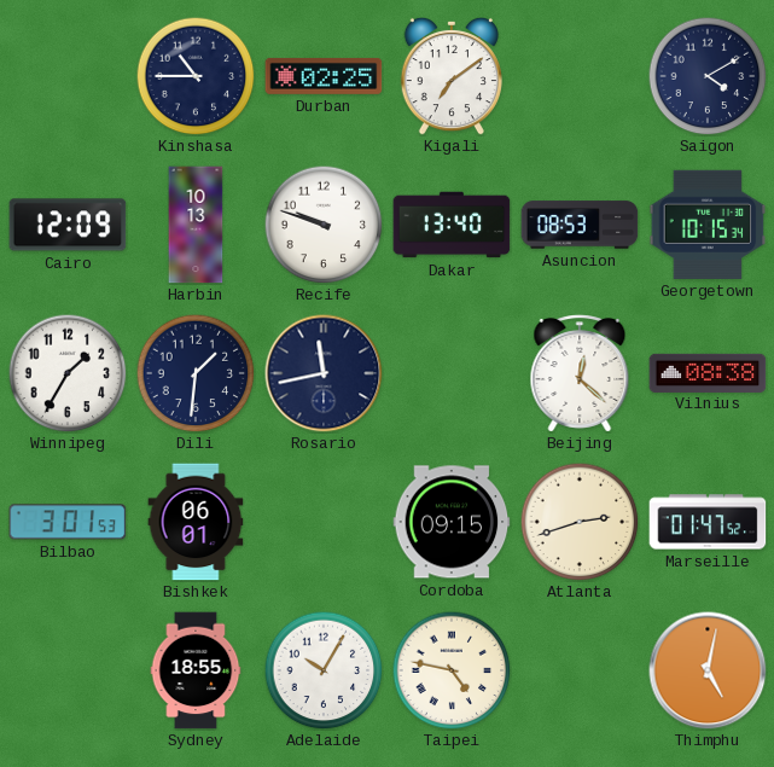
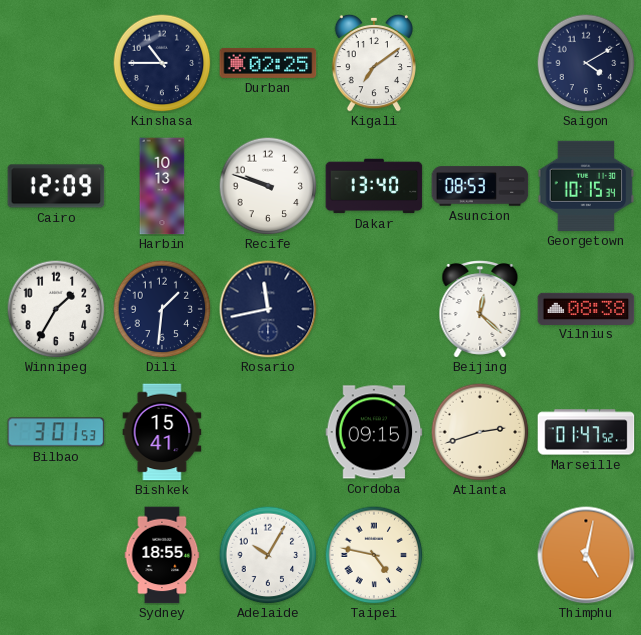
Bishkek: 06:01 -> 15:41
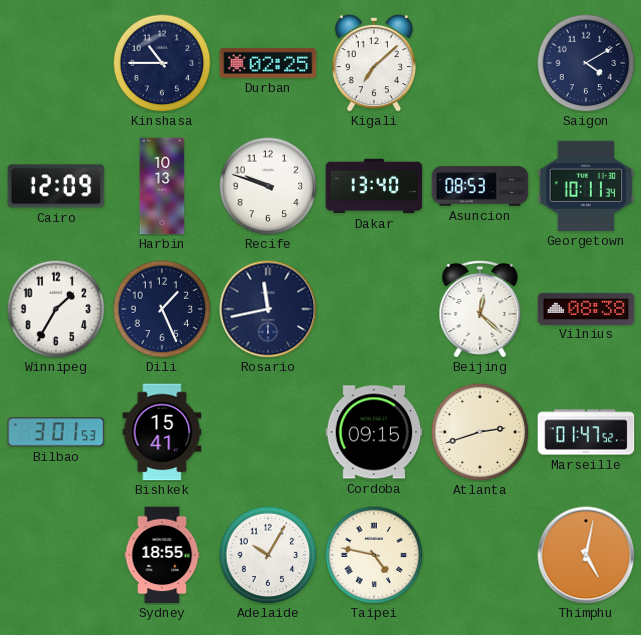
Kigali: 7:09 -> 7:08
Georgetown: 10:15 -> 10:11
Dili: 1:31 -> 1:26
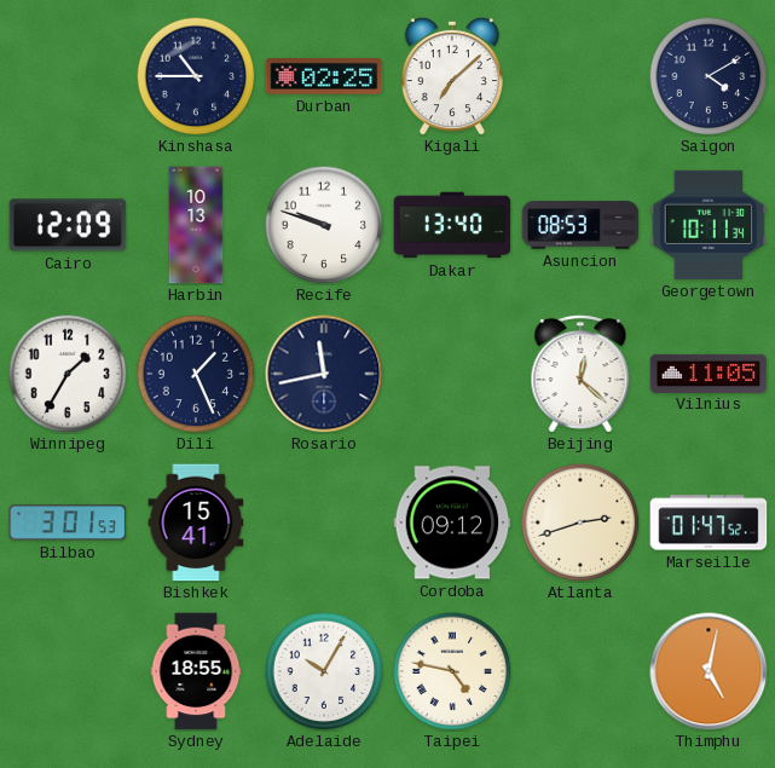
Vilnius: 08:38 -> 11:05
Cordoba: 09:15 -> 09:12
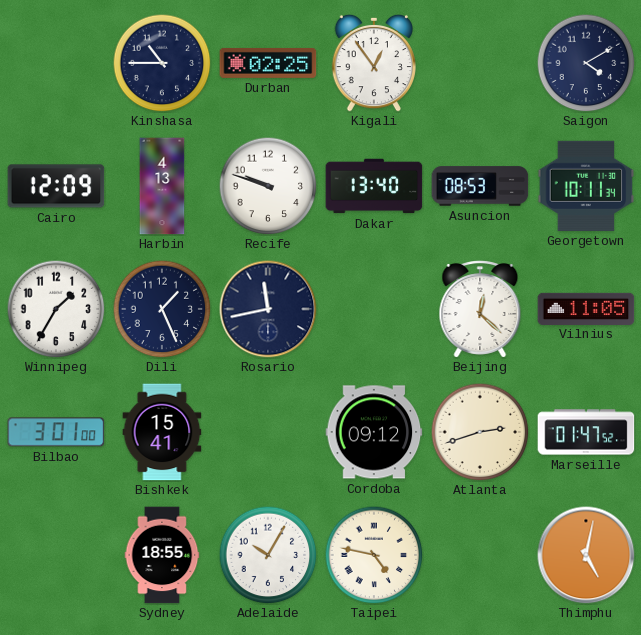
Kigali: 7:08 -> 12:54
Harbin: 10:13 -> 4:13
Bilbao: 3:01:53 -> 3:01:00
